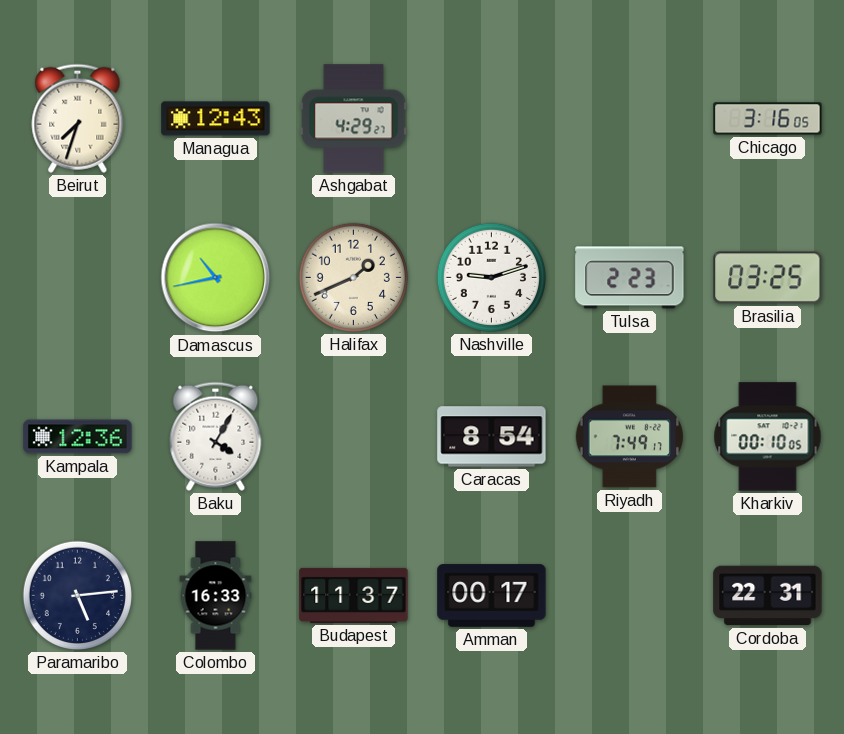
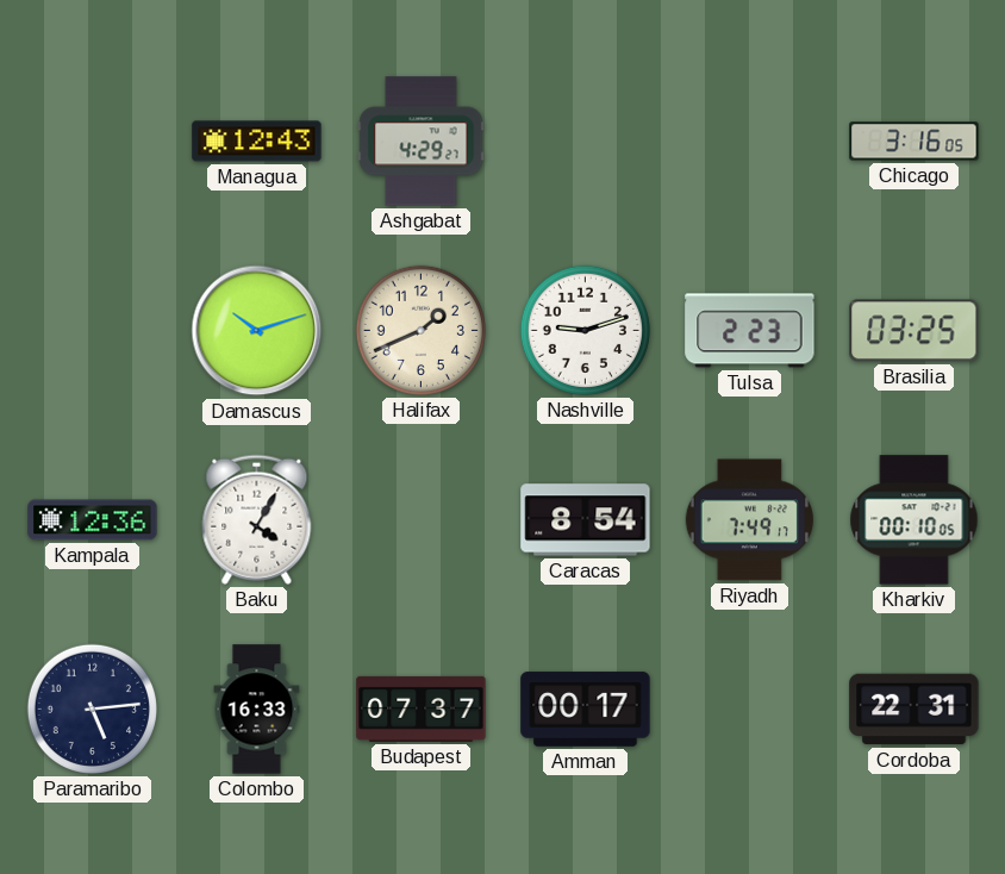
Beirut: 7:33 -> none
Damascus: 10:43 -> 10:12
Budapest: 11:37 -> 07:37
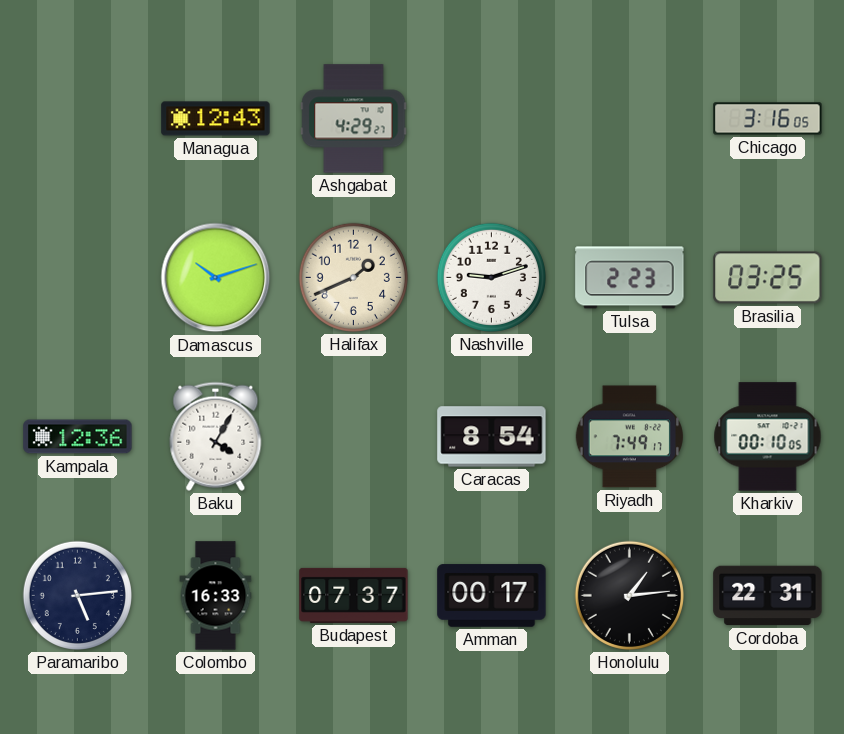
Honolulu: none -> 1:14
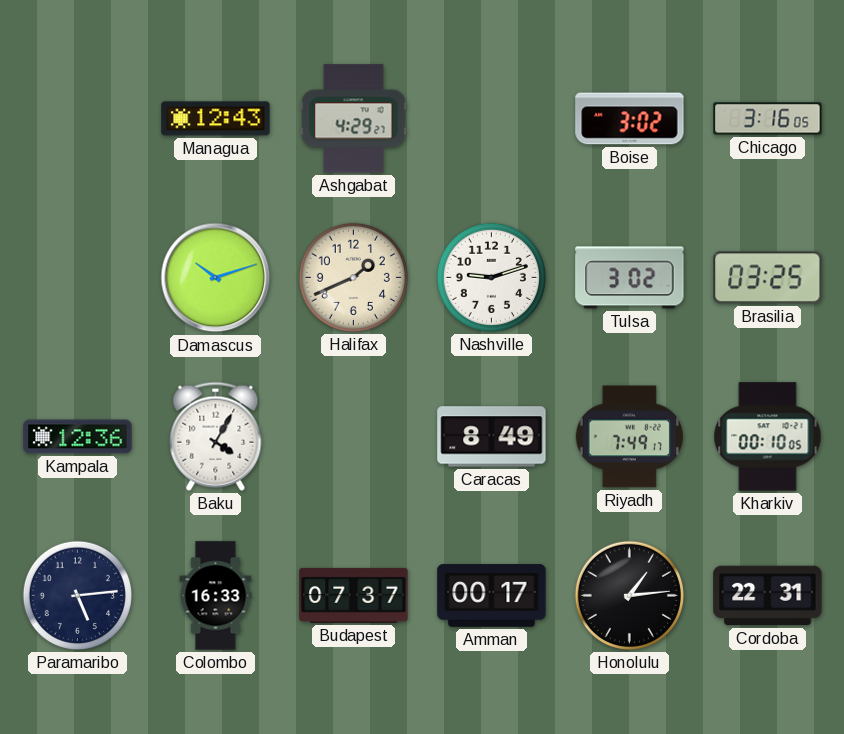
Boise: none -> 3:02
Tulsa: 2:23 -> 3:02
Caracas: 8:54 -> 8:49
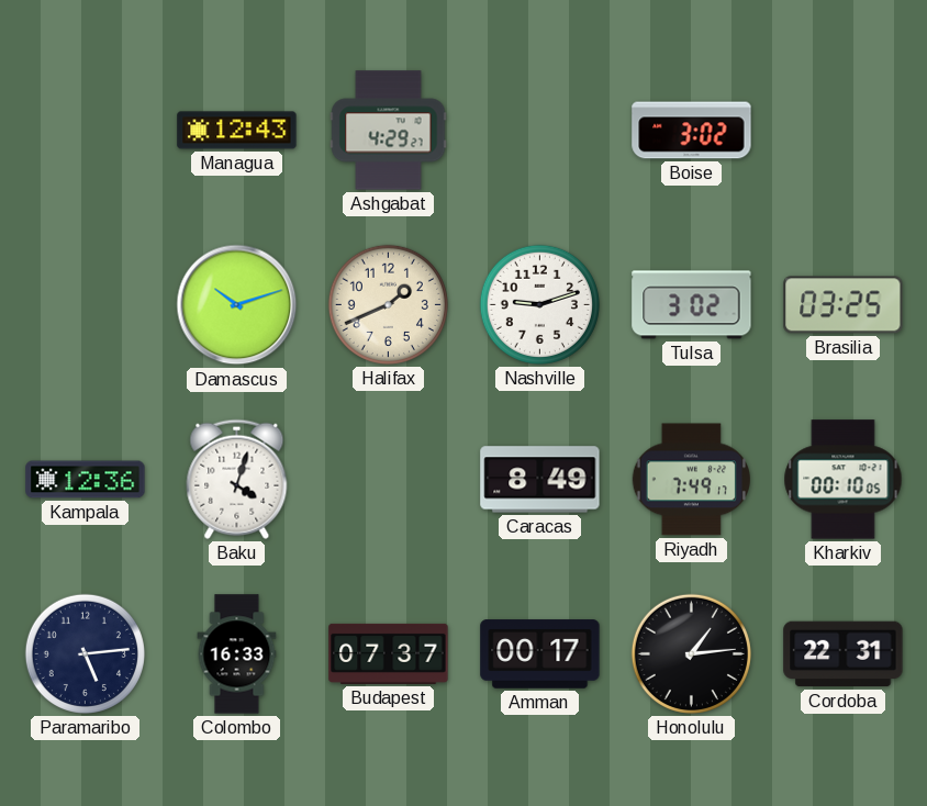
Chicago: 3:16 -> none
Baku: 4:05 -> 4:03
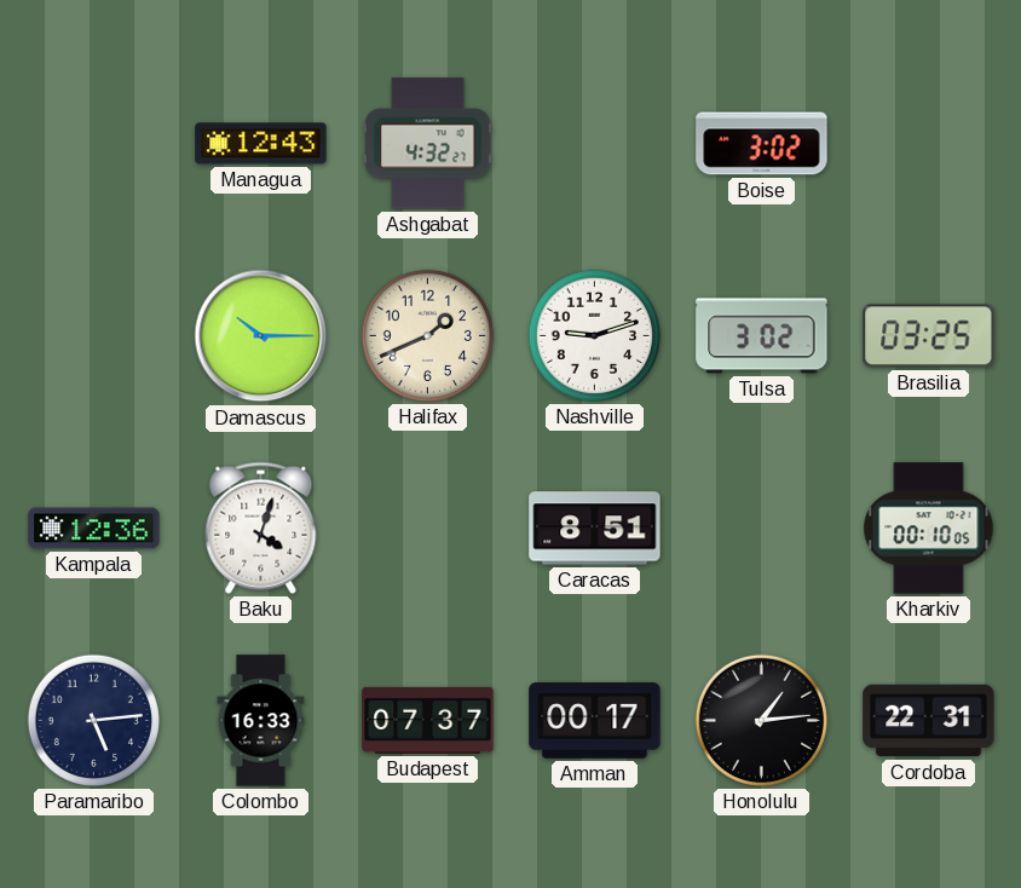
Ashgabat: 4:29 -> 4:32
Damascus: 10:12 -> 10:15
Caracas: 8:49 -> 8:51
Riyadh: 7:49 -> none
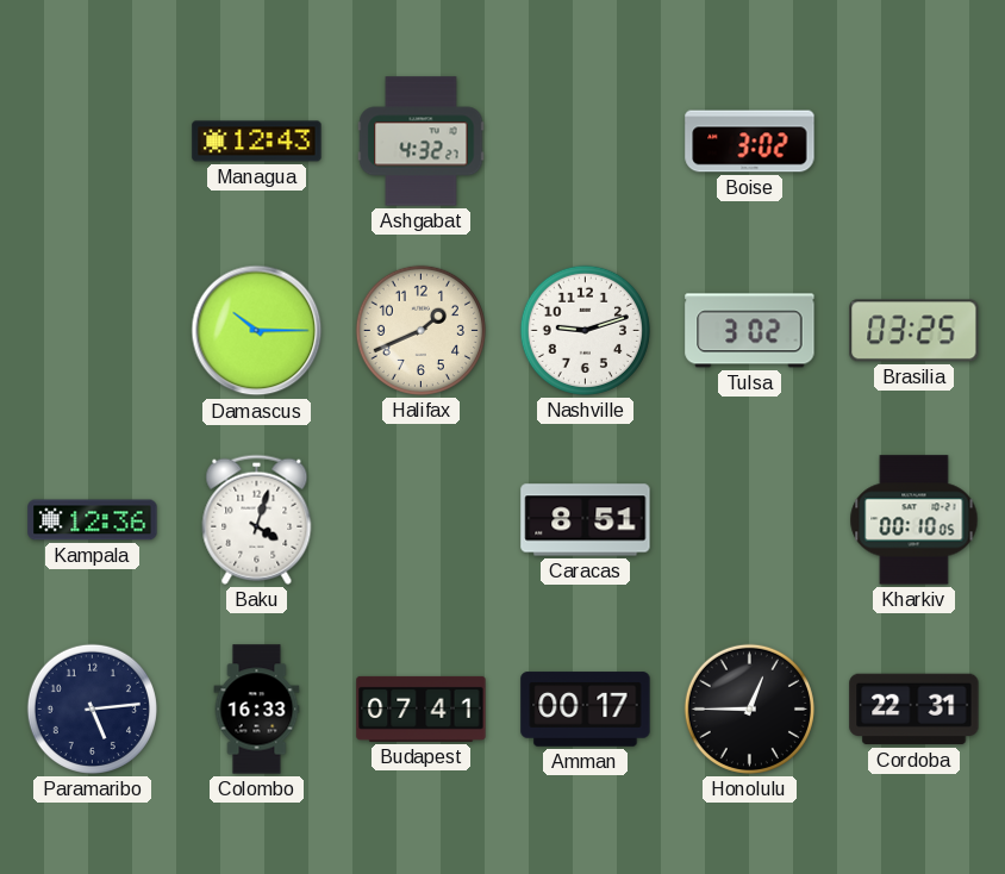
Budapest: 07:37 -> 07:41
Honolulu: 1:14 -> 12:45
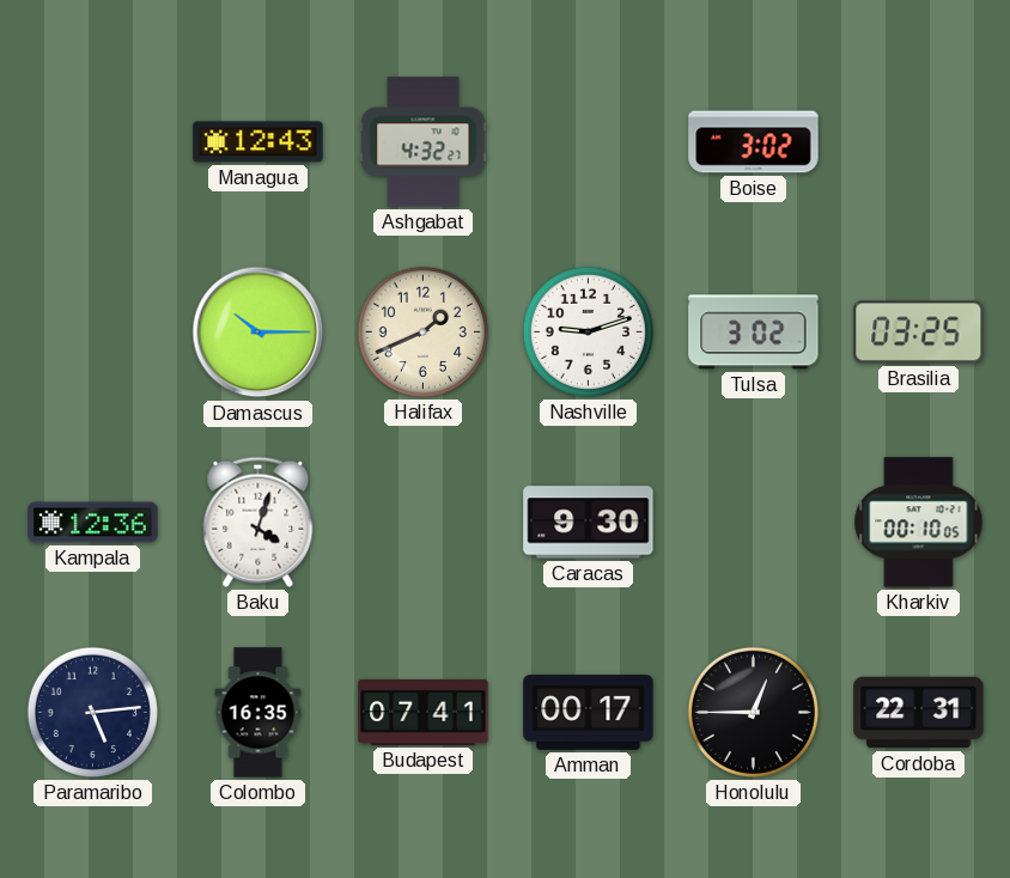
Caracas: 8:51 -> 9:30
Colombo: 16:33 -> 16:35
